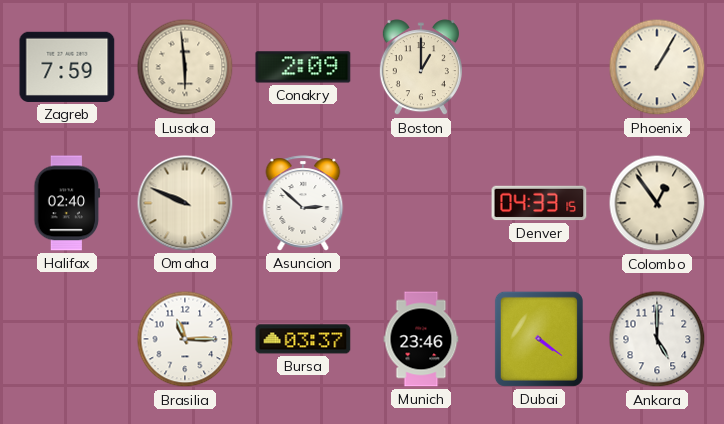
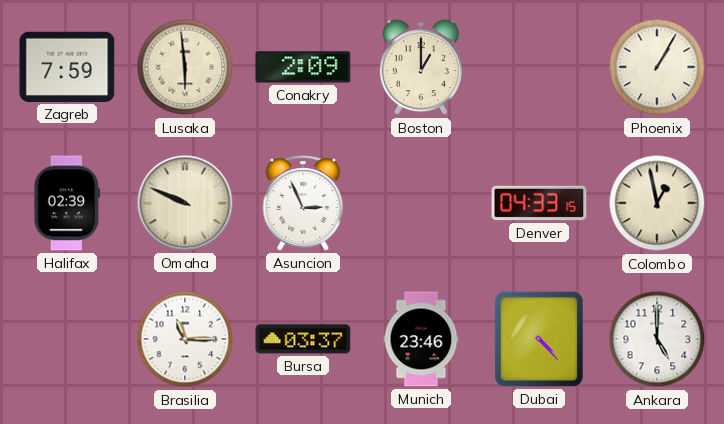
Halifax: 02:40 -> 02:39
Asuncion: 2:52 -> 2:56
Colombo: 12:54 -> 12:58
Dubai: 4:21 -> 4:23
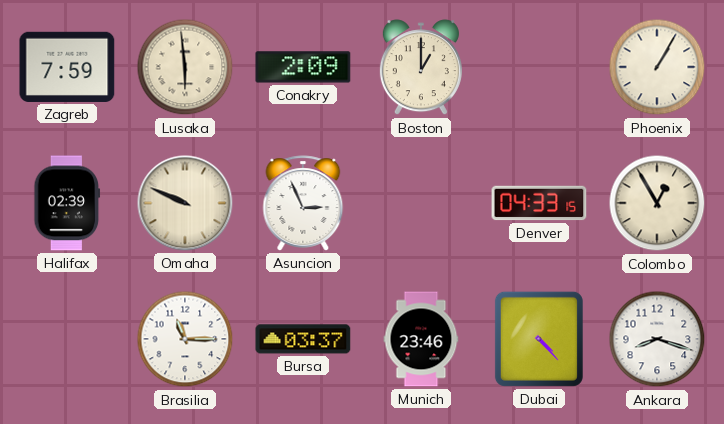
Colombo: 12:58 -> 12:55
Ankara: 5:00 -> 8:18
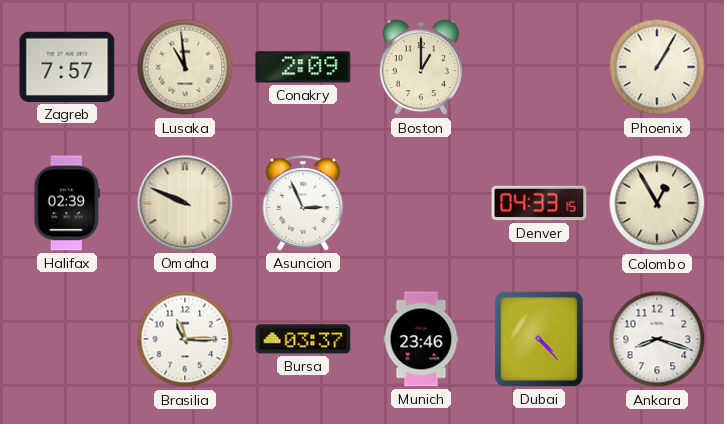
Zagreb: 7:59 -> 7:57
Lusaka: 5:59 -> 10:59
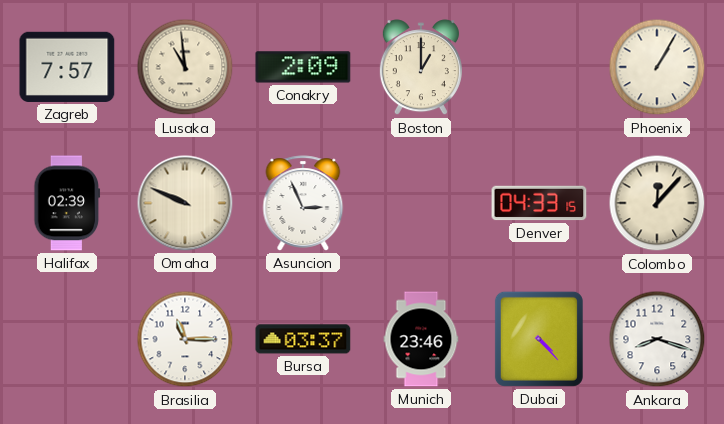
Colombo: 12:55 -> 12:07
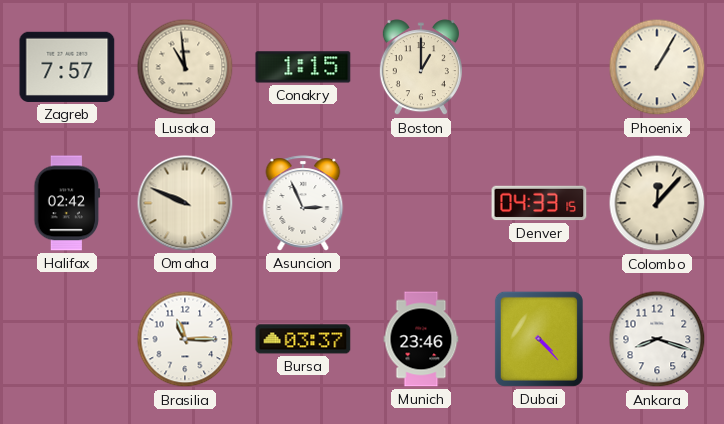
Conakry: 2:09 -> 1:15
Halifax: 02:39 -> 02:42
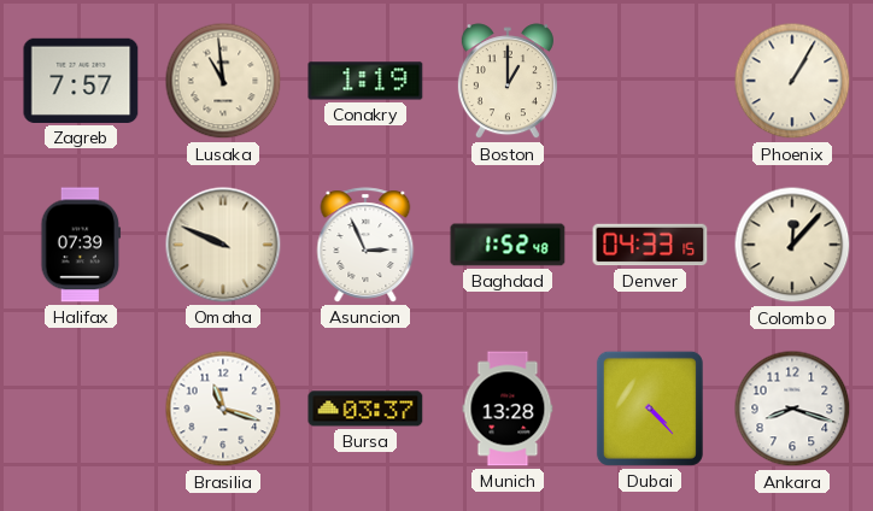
Conakry: 1:15 -> 1:19
Halifax: 02:42 -> 07:39
Baghdad: none -> 1:52
Brasilia: 11:15 -> 11:18
Munich: 23:46 -> 13:28
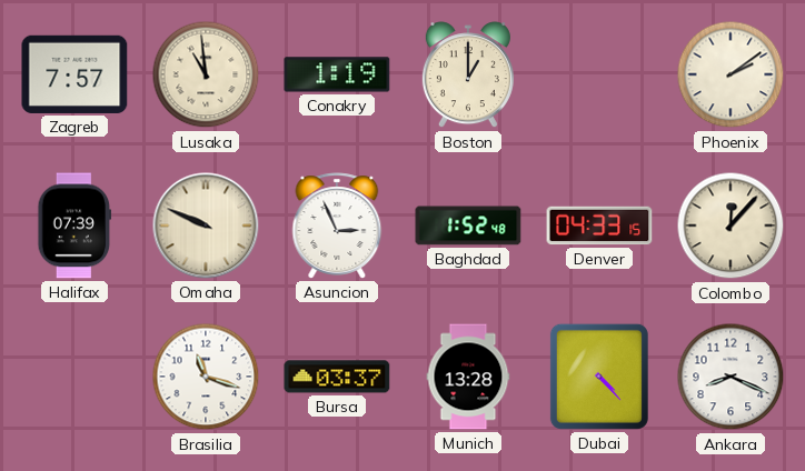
Phoenix: 1:05 -> 2:09
Ankara: 8:18 -> 8:19
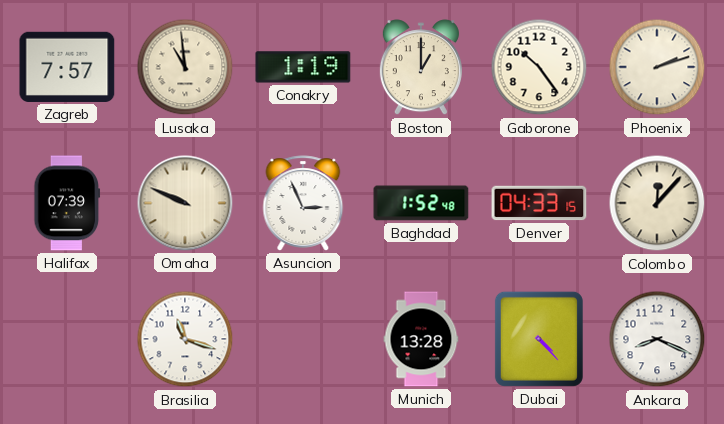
Gaborone: none -> 10:24
Phoenix: 2:09 -> 2:12
Bursa: 03:37 -> none
